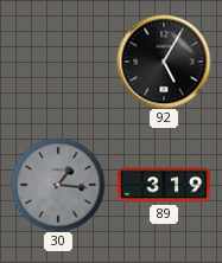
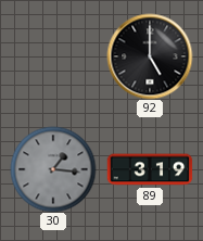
92: 5:05 -> 5:00
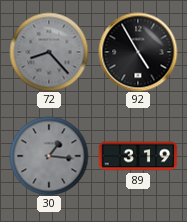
72: none -> 8:23
92: 5:00 -> 4:55
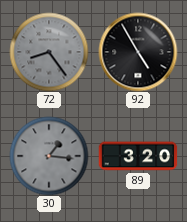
72: 8:23 -> 8:24
89: 3:19 -> 3:20
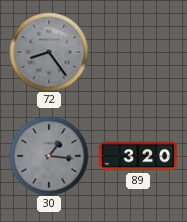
92: 4:55 -> none
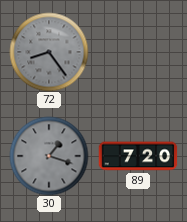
30: 1:16 -> 1:18
89: 3:20 -> 7:20
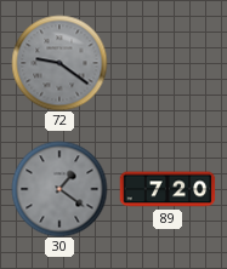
72: 8:24 -> 9:21
30: 1:18 -> 1:21
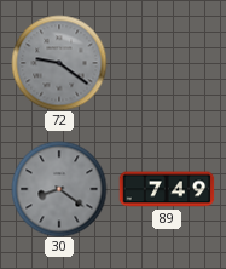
30: 1:21 -> 8:21
89: 7:20 -> 7:49
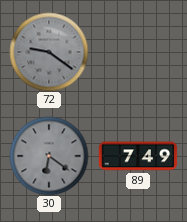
30: 8:21 -> 6:21
